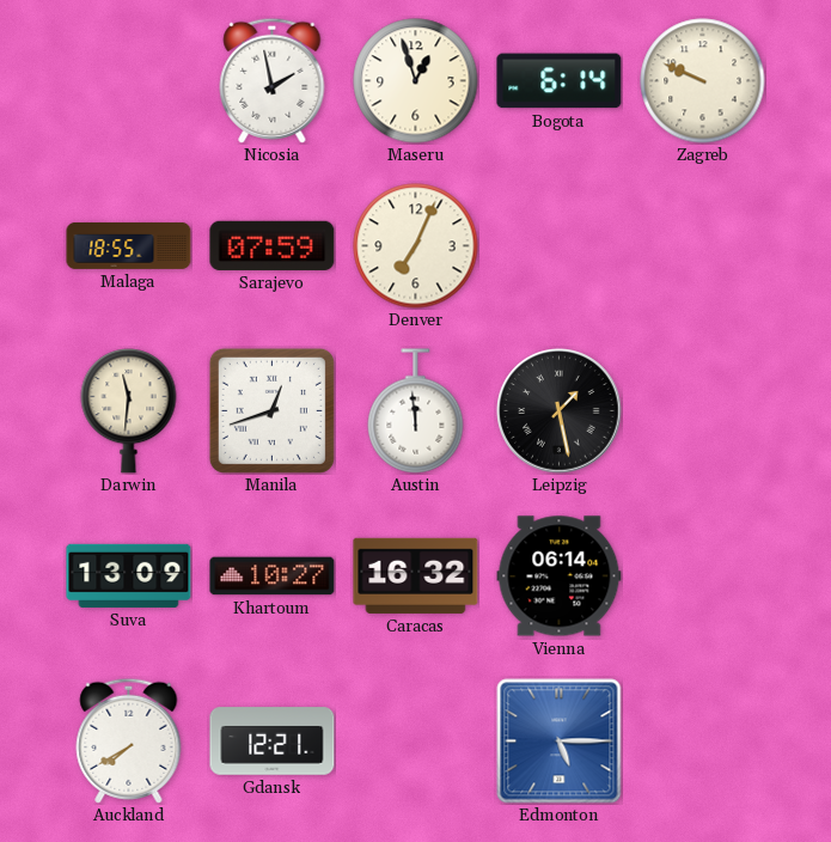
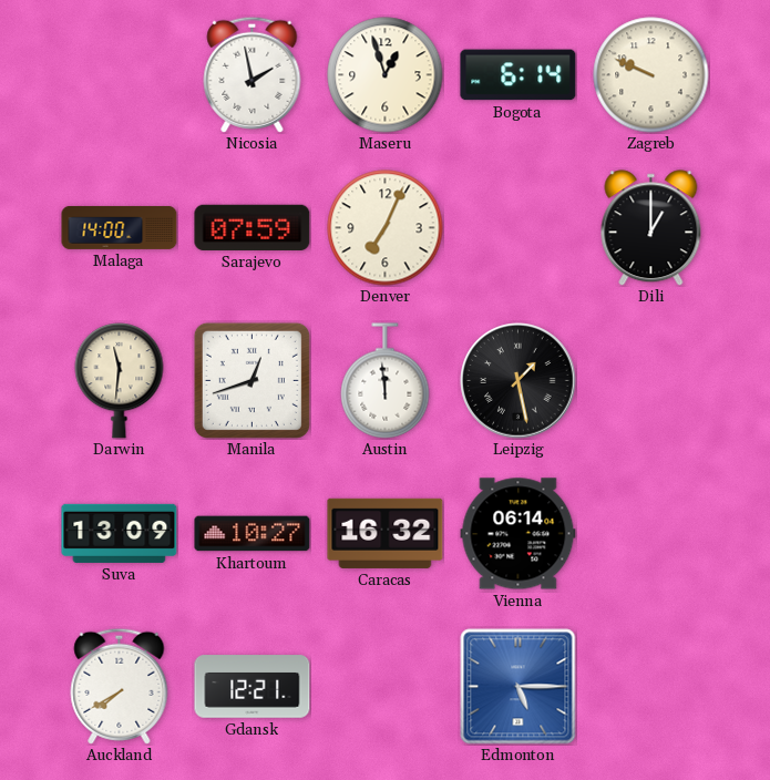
Malaga: 18:55 -> 14:00
Dili: none -> 1:00
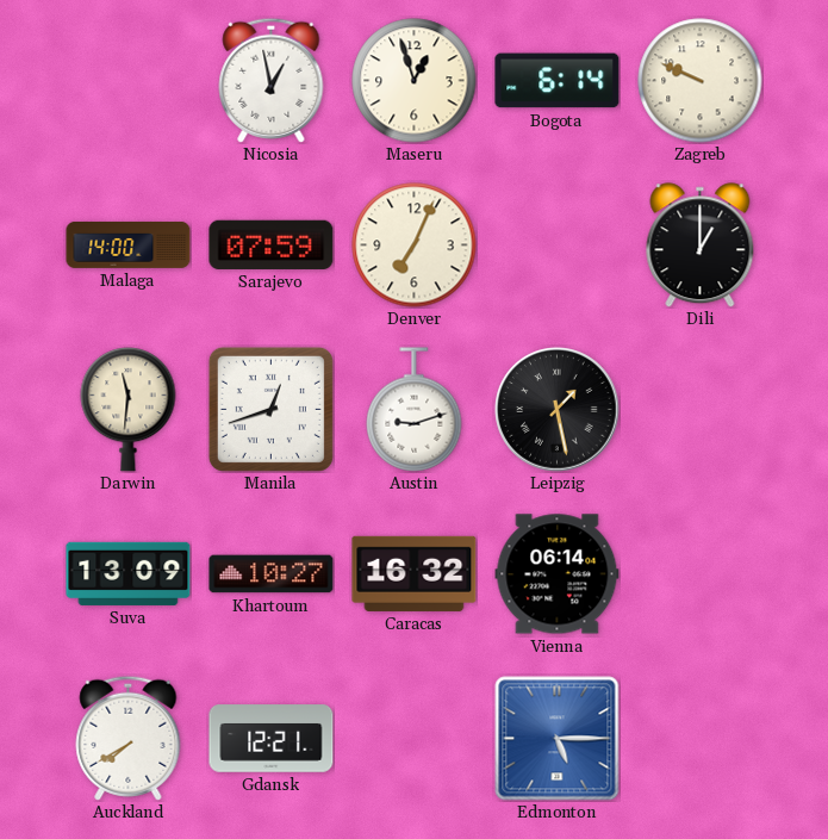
Nicosia: 1:58 -> 12:58
Austin: 11:59 -> 9:12
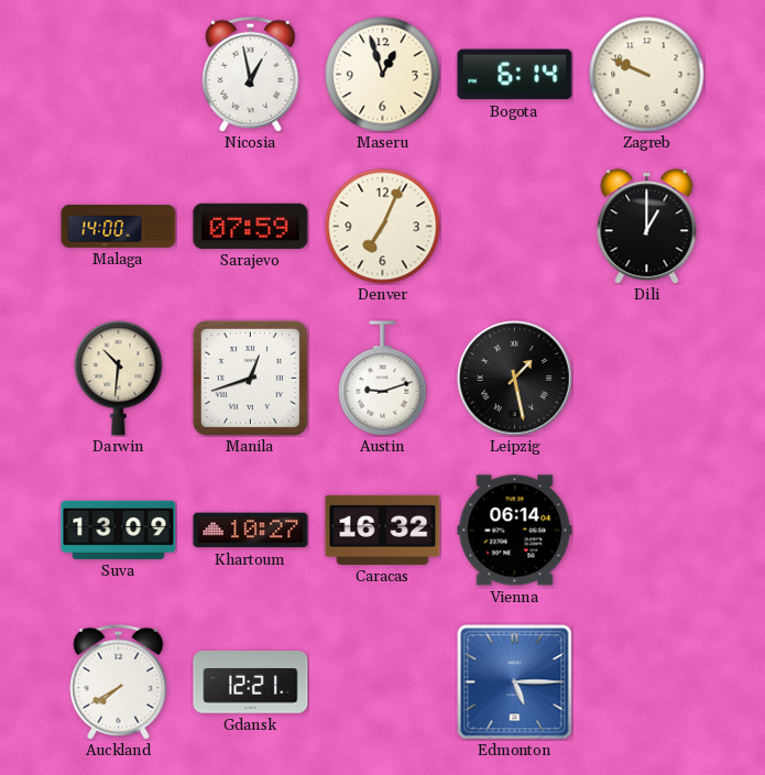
Darwin: 11:31 -> 10:31
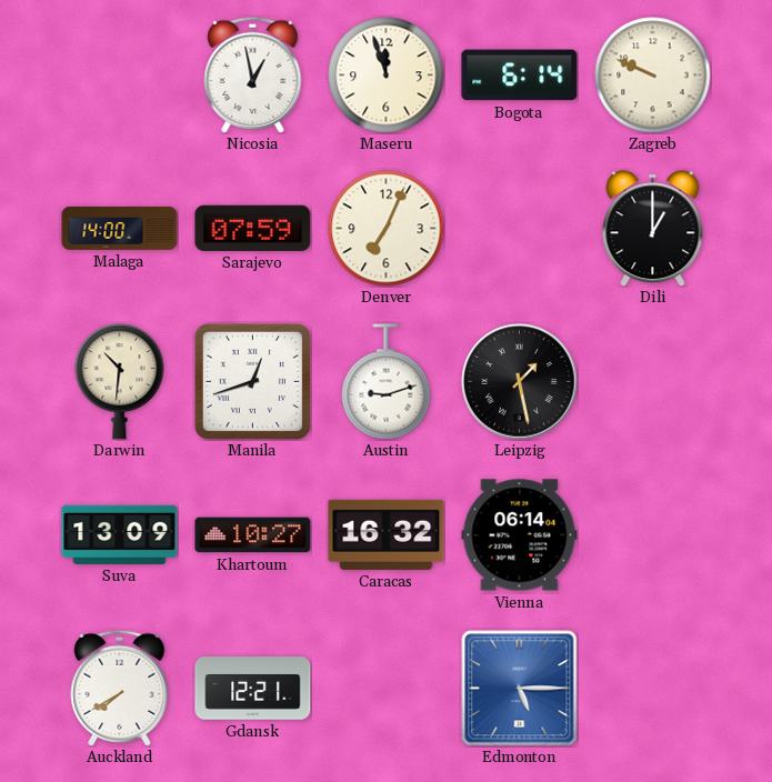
Maseru: 12:57 -> 11:57
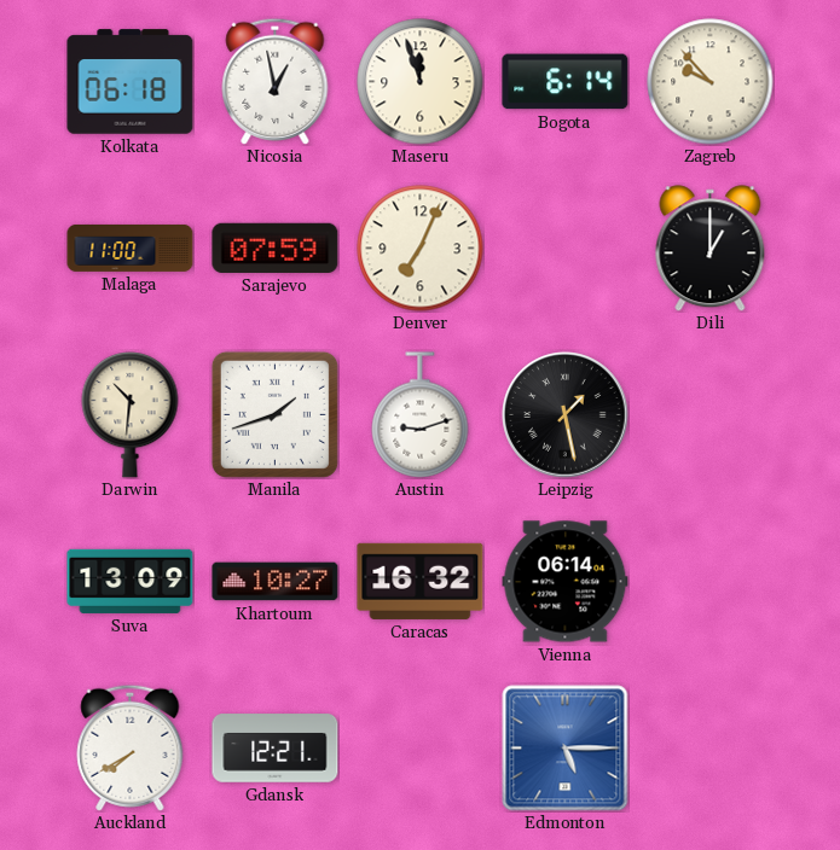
Kolkata: none -> 06:18
Zagreb: 9:49 -> 9:53
Malaga: 14:00 -> 11:00
Manila: 12:42 -> 1:42
